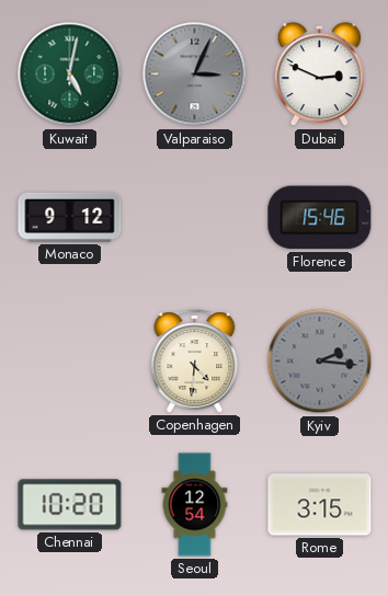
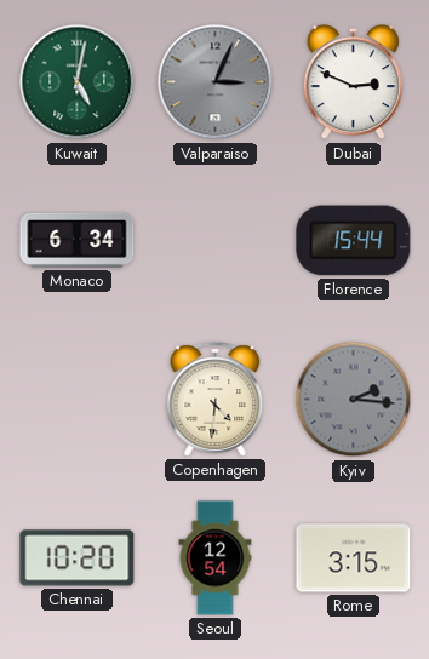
Monaco: 9:12 -> 6:34
Florence: 15:46 -> 15:44
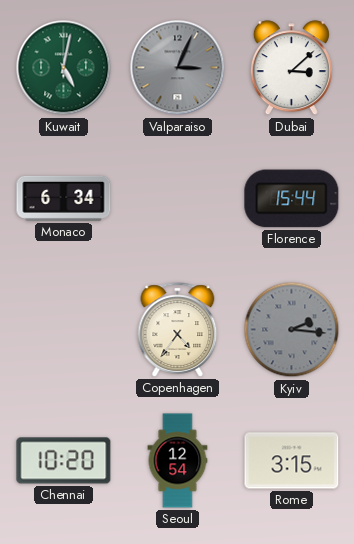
Dubai: 2:49 -> 3:08
Copenhagen: 4:31 -> 4:36
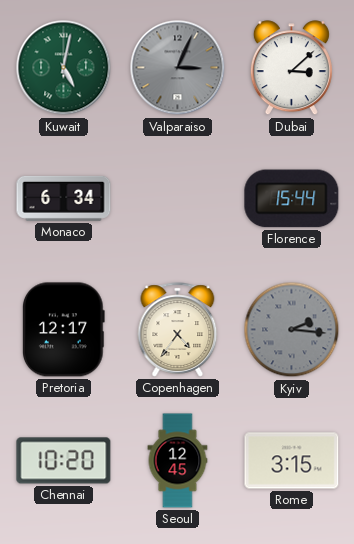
Pretoria: none -> 12:17
Seoul: 12:54 -> 12:45
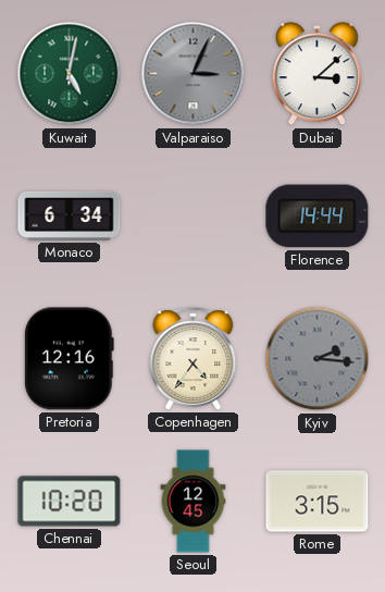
Florence: 15:44 -> 14:44
Pretoria: 12:17 -> 12:16
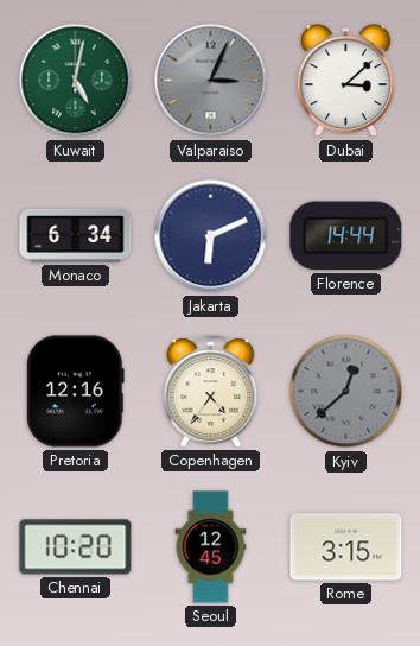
Jakarta: none -> 6:11
Kyiv: 2:16 -> 12:38
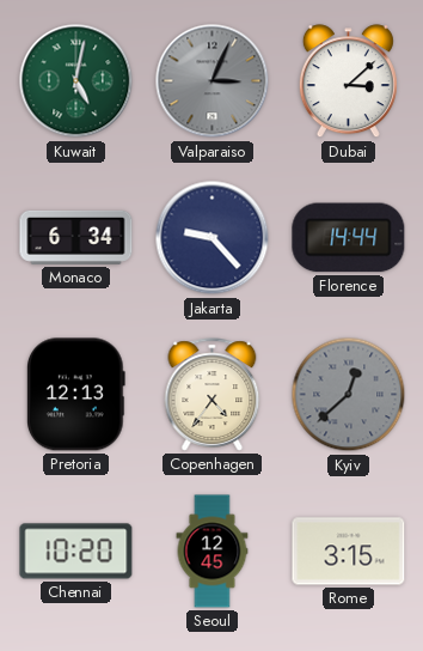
Jakarta: 6:11 -> 9:23
Pretoria: 12:16 -> 12:13
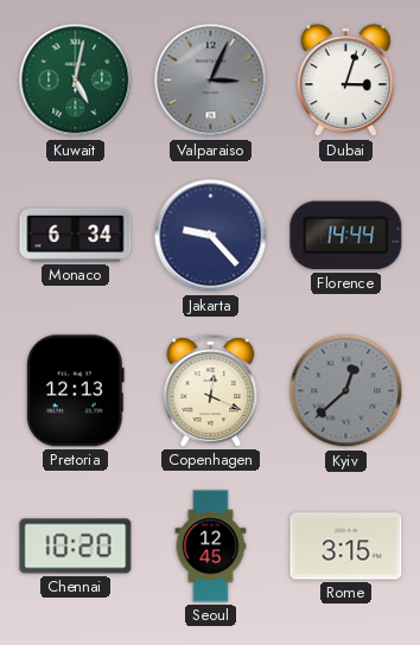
Dubai: 3:08 -> 3:03
Copenhagen: 4:36 -> 12:19
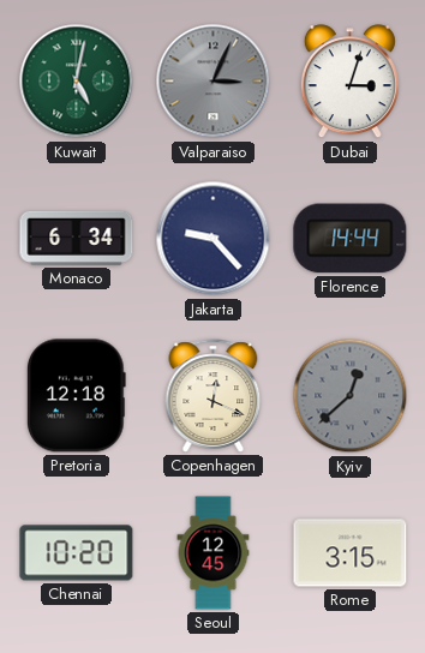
Pretoria: 12:13 -> 12:18
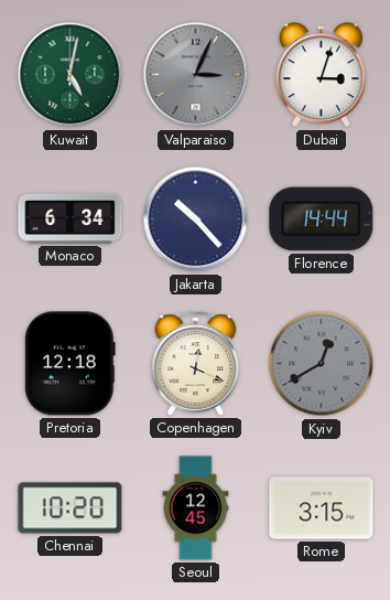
Jakarta: 9:23 -> 10:23
Kyiv: 12:38 -> 12:40
